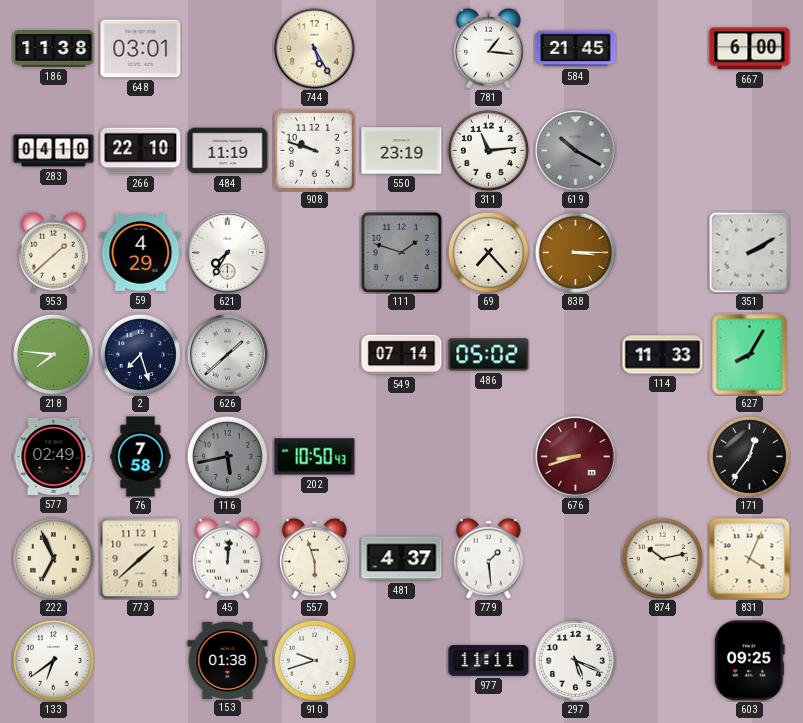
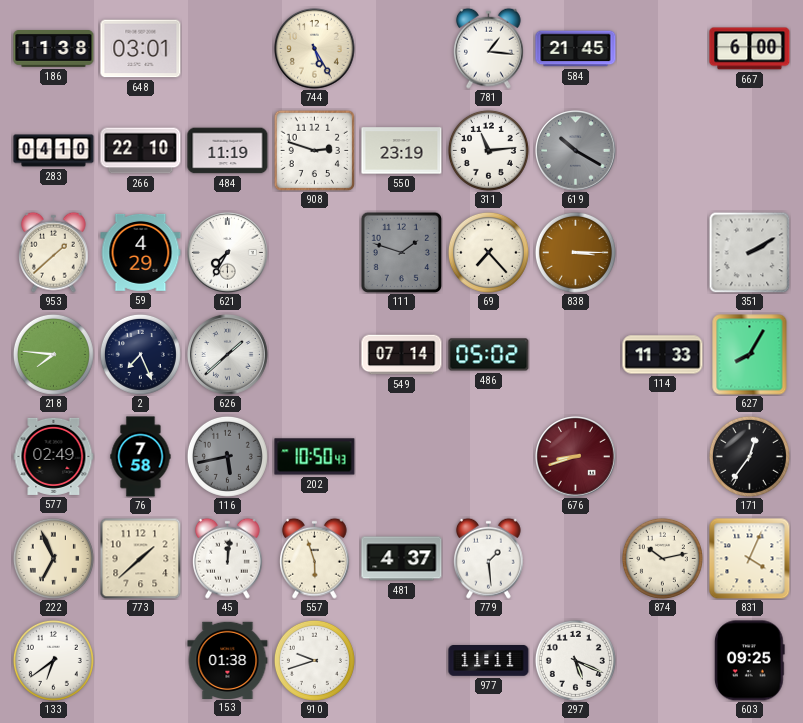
908: 9:48 -> 2:48
2: 7:27 -> 7:26
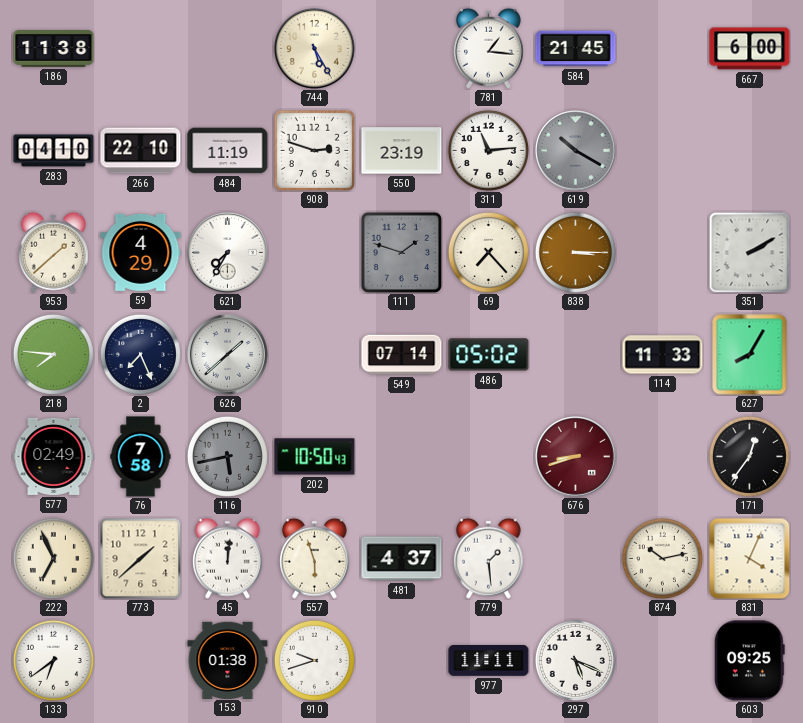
648: 03:01 -> none
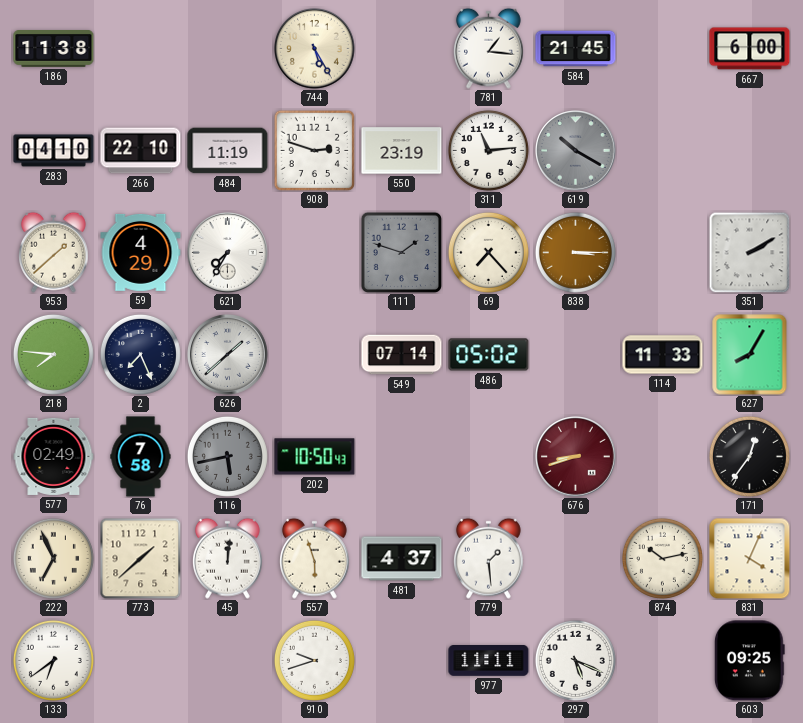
153: 01:38 -> none
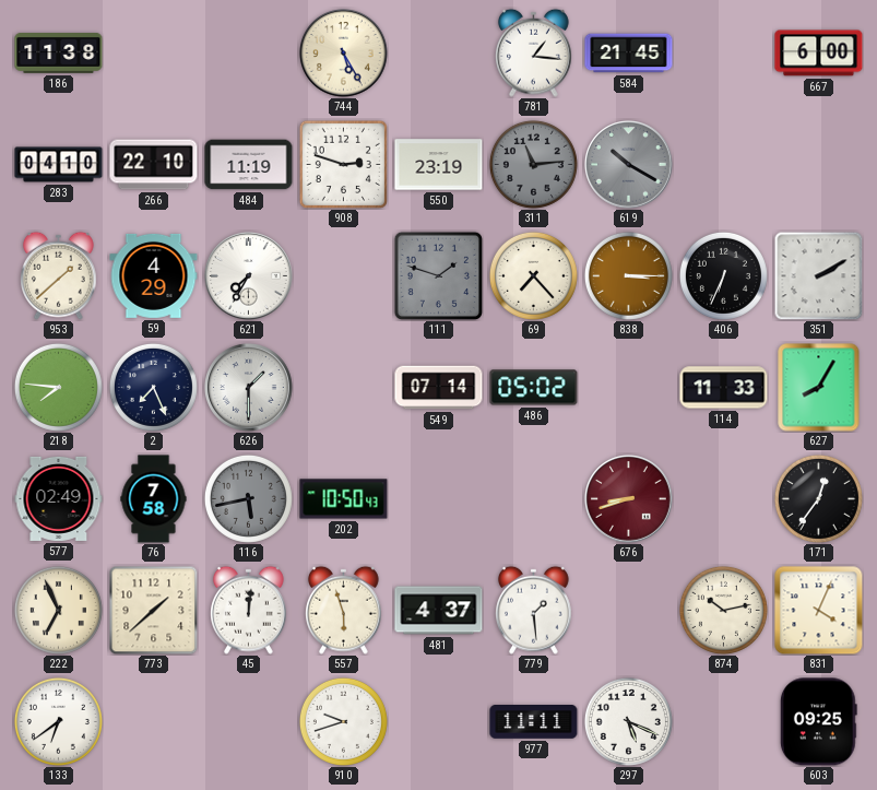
311 dial: white -> grey
406: none -> 6:34
626: 1:38 -> 1:30
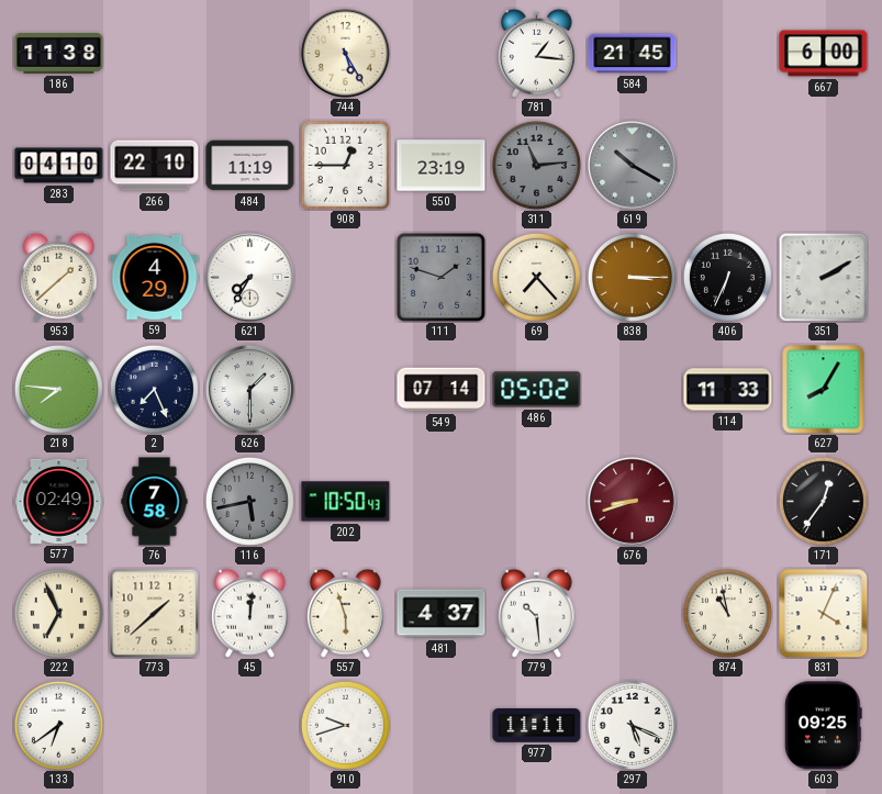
908: 2:48 -> 12:45
779: 1:29 -> 10:29
874: 10:13 -> 10:58
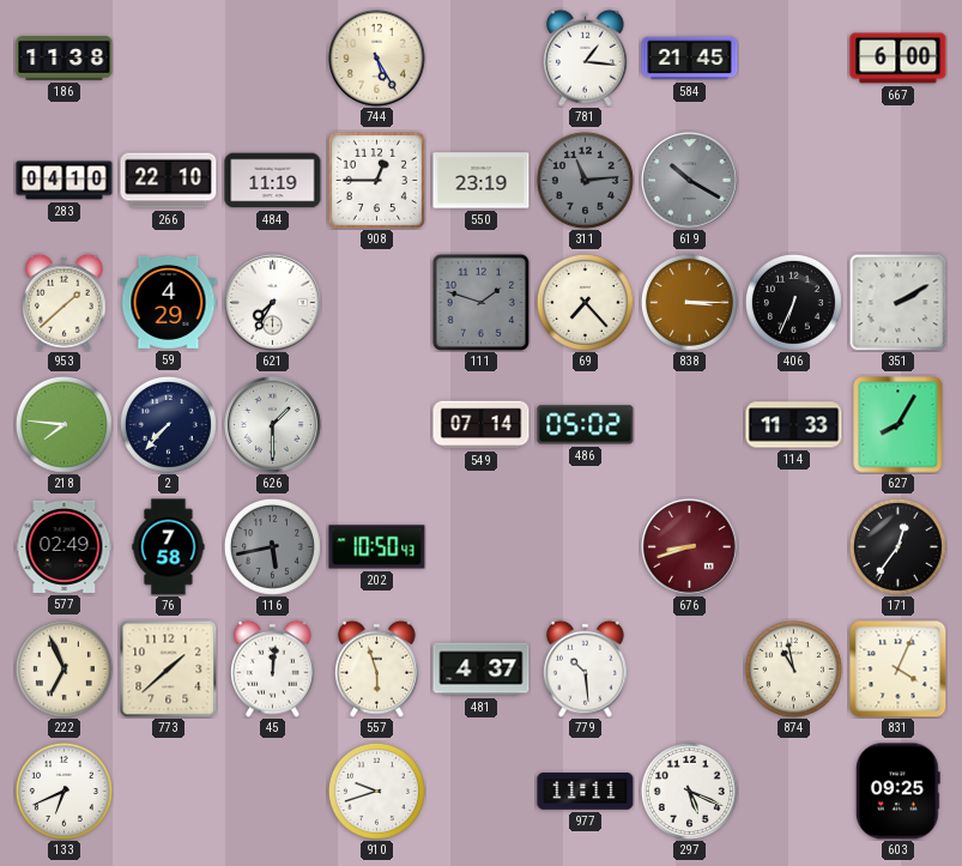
2: 7:26 -> 7:37
133: 6:39 -> 6:41
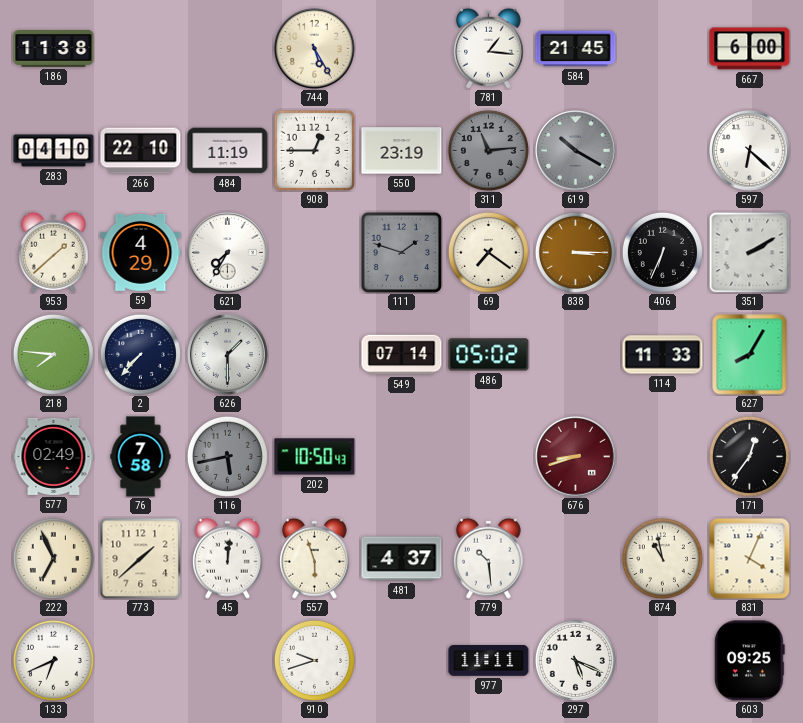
597: none -> 6:22
69: 7:23 -> 7:21
